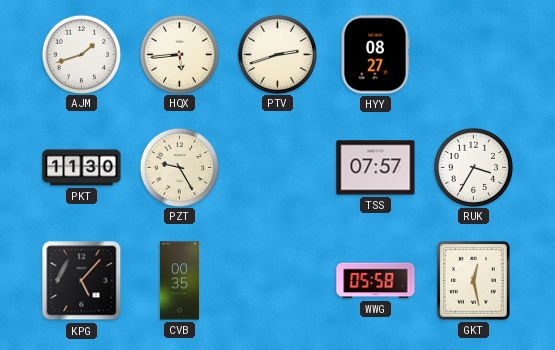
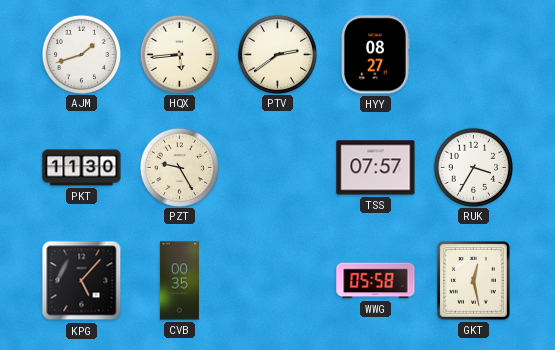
PTV: 2:42 -> 2:39
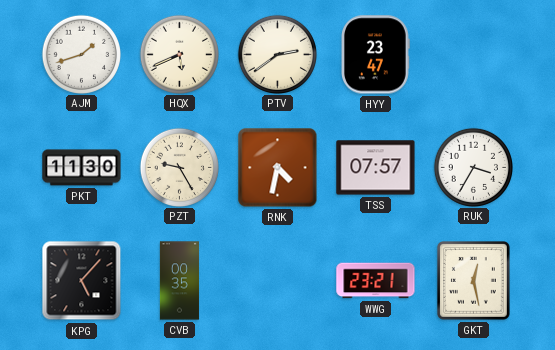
HQX: 5:44 -> 5:41
HYY: 08:27 -> 23:47
RNK: none -> 4:32
WWG: 05:58 -> 23:21
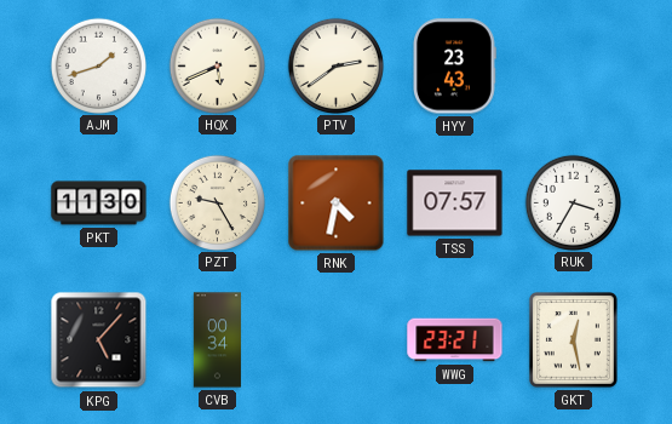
HYY: 23:47 -> 23:43
CVB: 00:35 -> 00:34
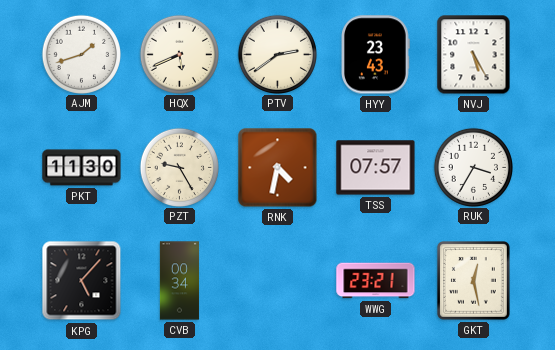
NVJ: none -> 5:25
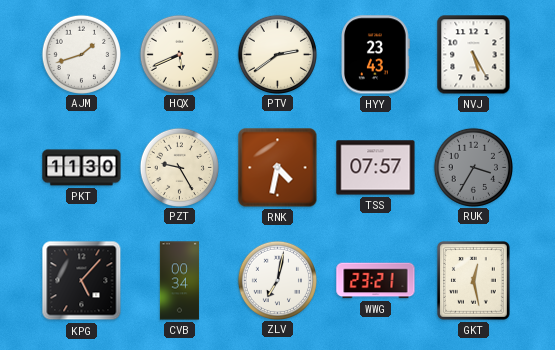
RUK dial: white -> grey
ZLV: none -> 7:02
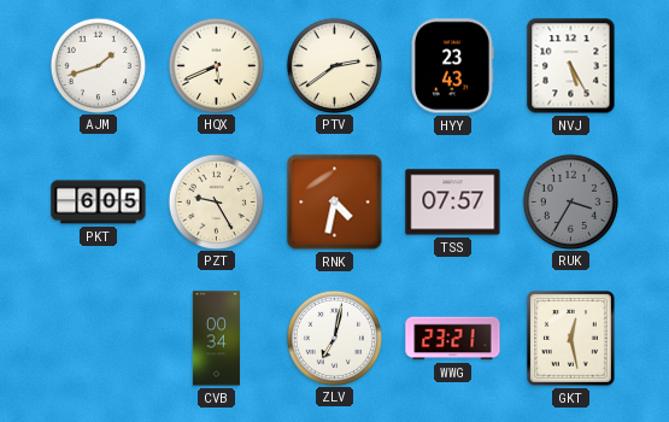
PKT: 11:30 -> 6:05
KPG: 5:07 -> none
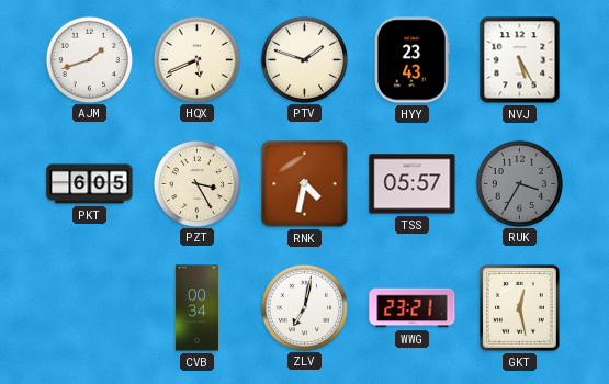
PTV: 2:39 -> 1:48
PZT: 9:25 -> 3:25
TSS: 07:57 -> 05:57
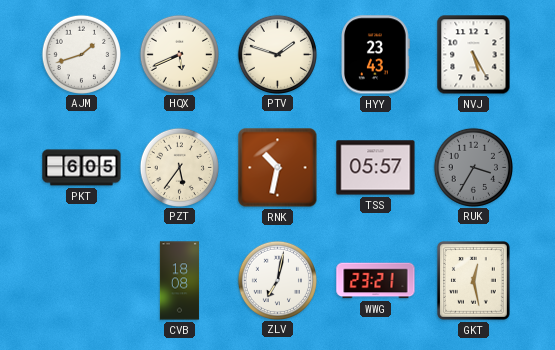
PZT: 3:25 -> 5:36
RNK: 4:32 -> 10:32
CVB: 00:34 -> 18:08
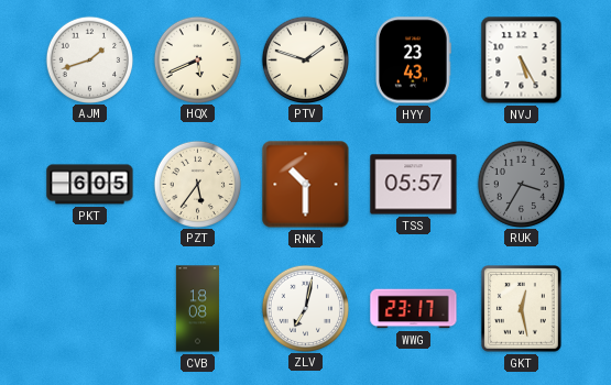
RNK: 10:32 -> 10:30
WWG: 23:21 -> 23:17
